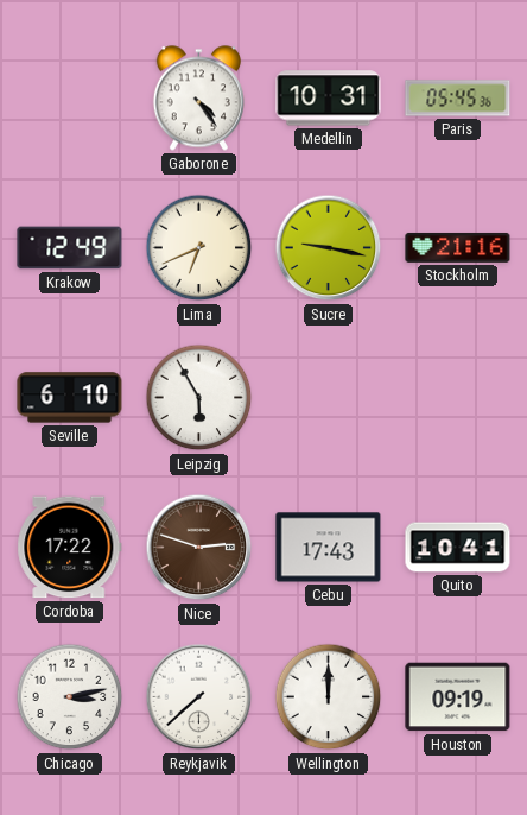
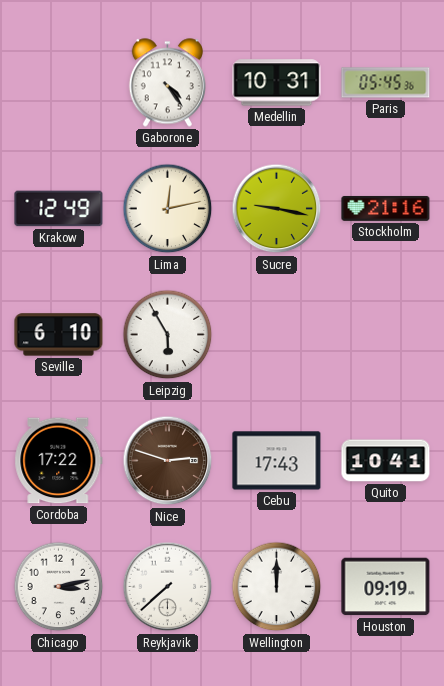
Lima: 6:41 -> 12:13
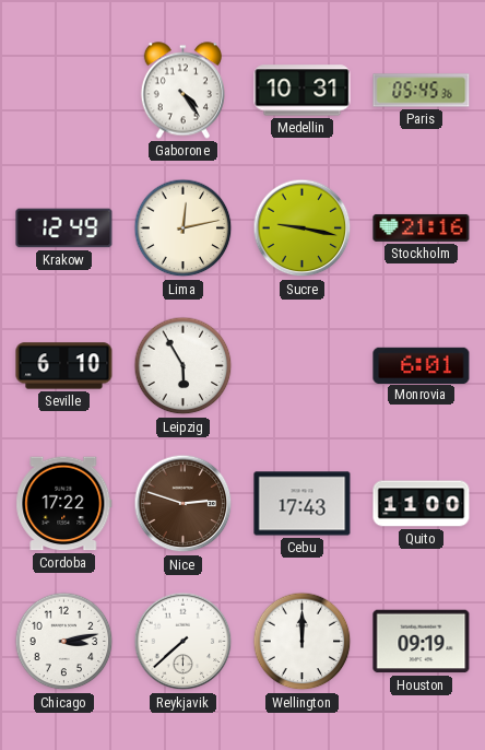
Monrovia: none -> 6:01
Quito: 10:41 -> 11:00
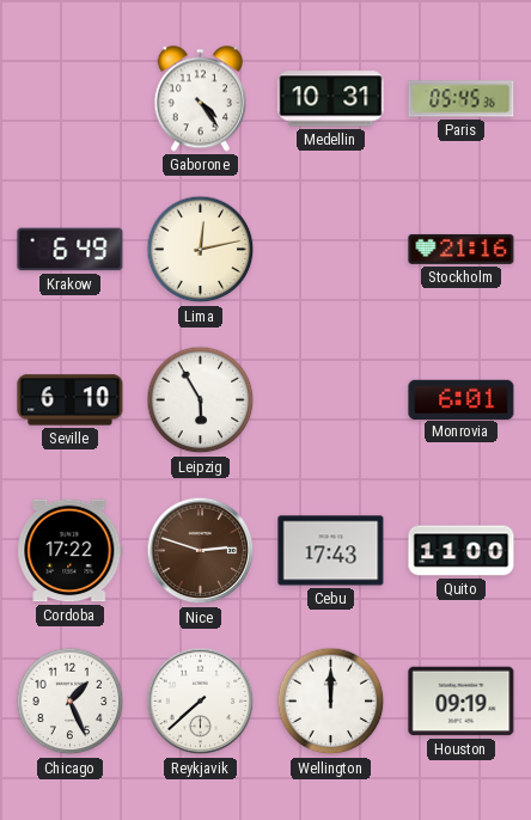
Krakow: 12:49 -> 6:49
Sucre: 9:17 -> none
Chicago: 3:13 -> 1:26
